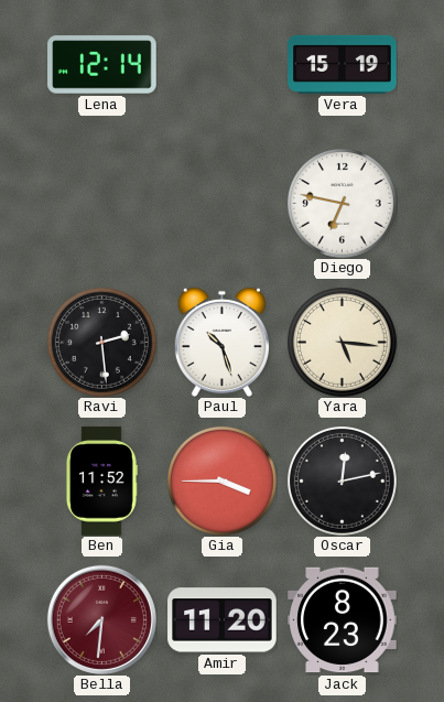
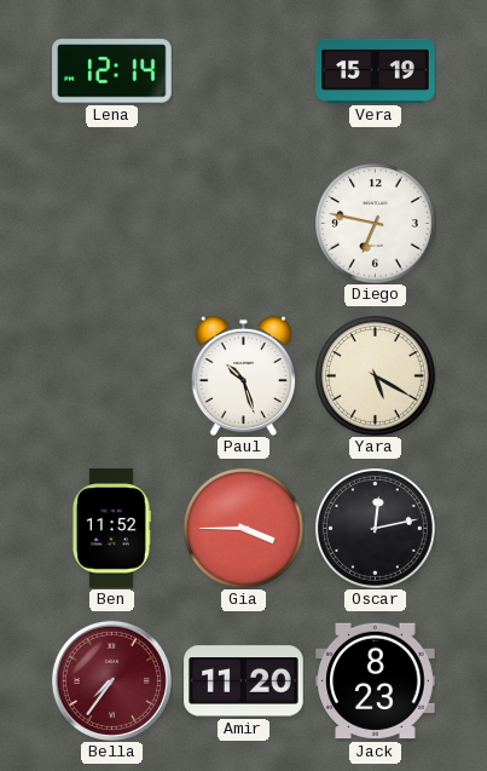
Ravi: 2:29 -> none
Yara: 5:16 -> 5:20
Bella: 7:31 -> 7:36
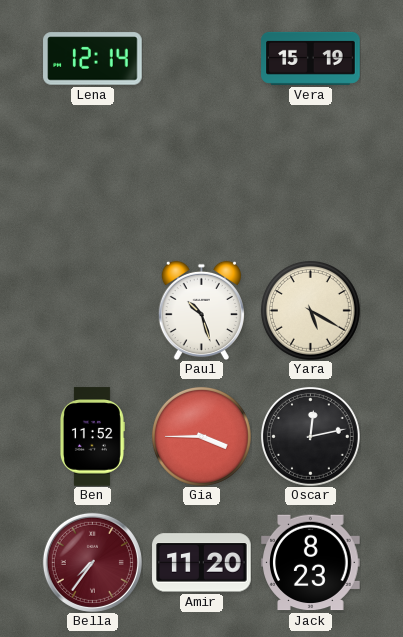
Diego: 6:47 -> none
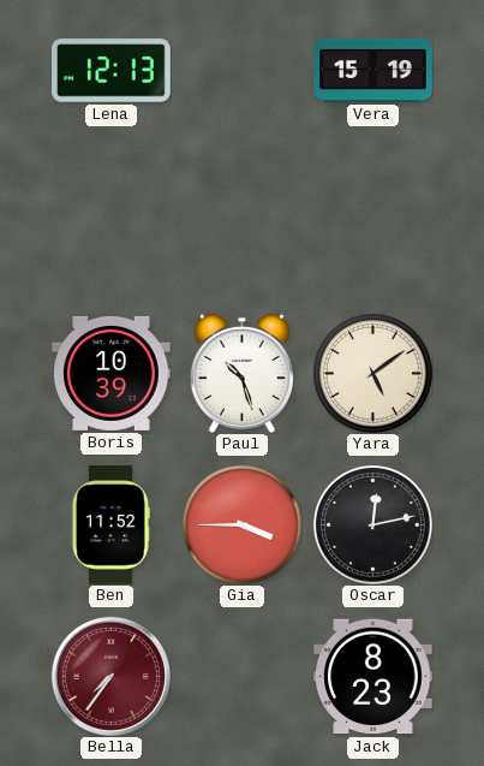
Lena: 12:14 -> 12:13
Boris: none -> 10:39
Yara: 5:20 -> 5:09
Amir: 11:20 -> none
